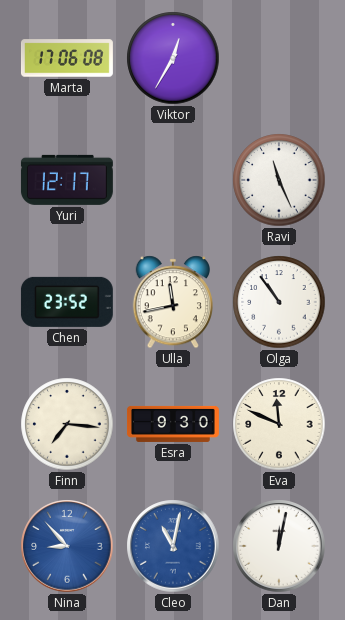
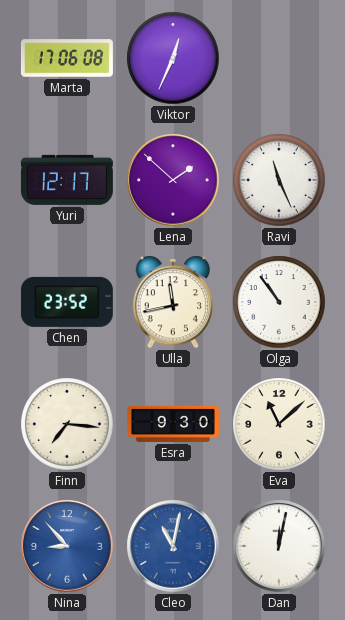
Viktor: 12:35 -> 12:34
Lena: none -> 1:52
Eva: 11:49 -> 11:08
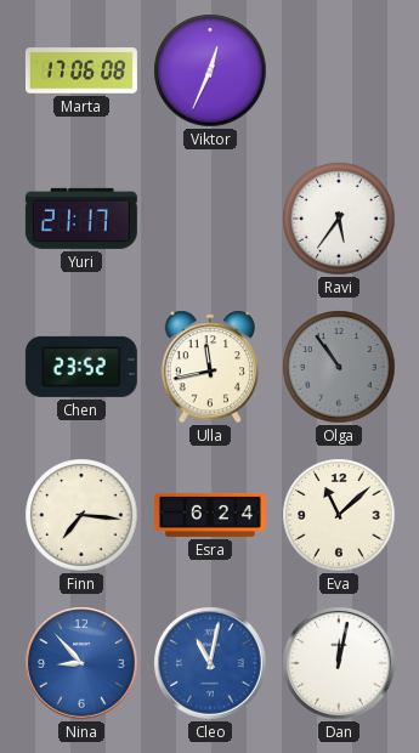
Yuri: 12:17 -> 21:17
Lena: 1:52 -> none
Ravi: 11:26 -> 5:36
Olga dial: white -> grey
Esra: 9:30 -> 6:24
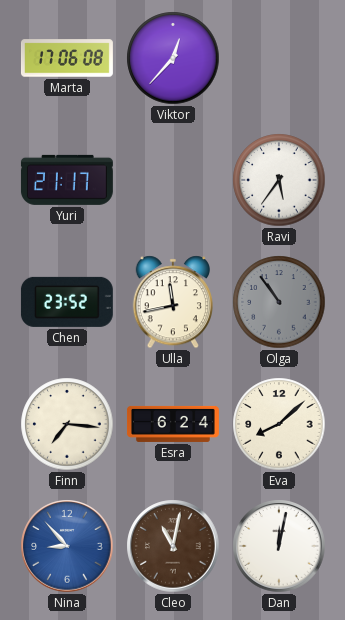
Viktor: 12:34 -> 12:37
Eva: 11:08 -> 8:08
Cleo dial: blue -> brown
